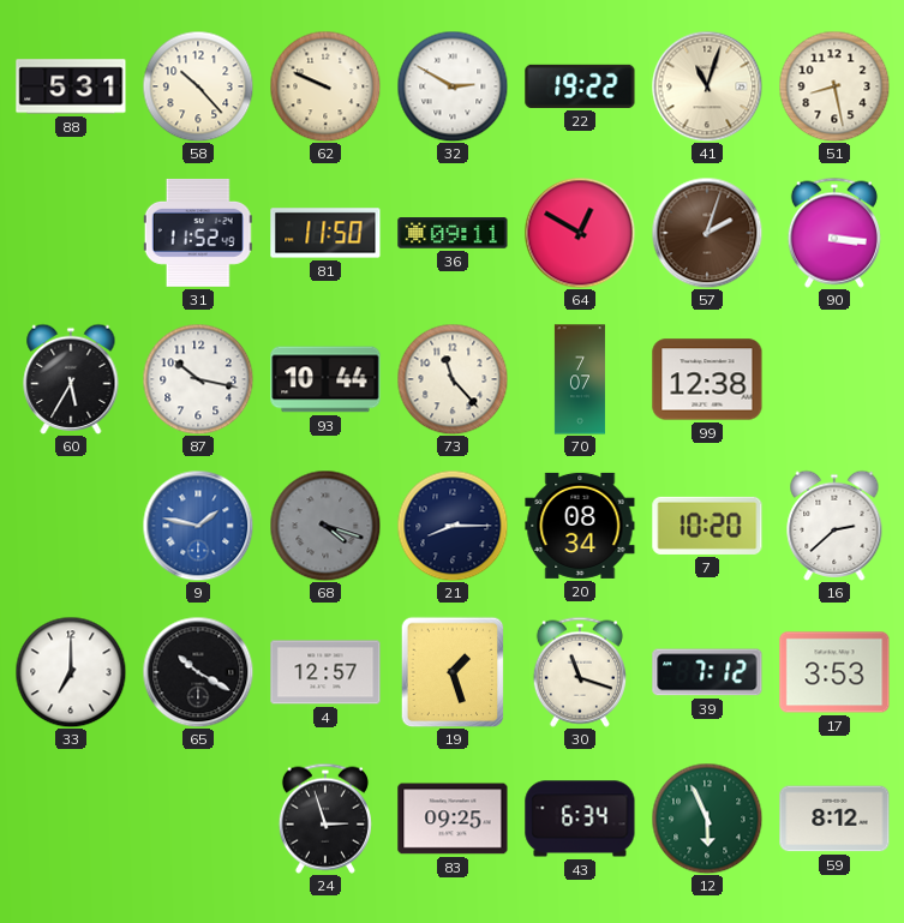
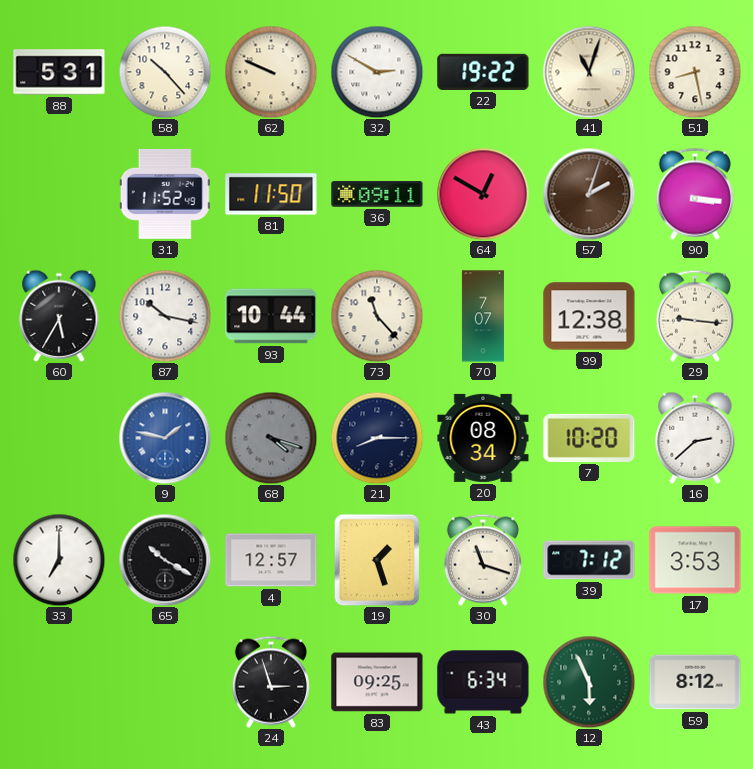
29: none -> 9:16
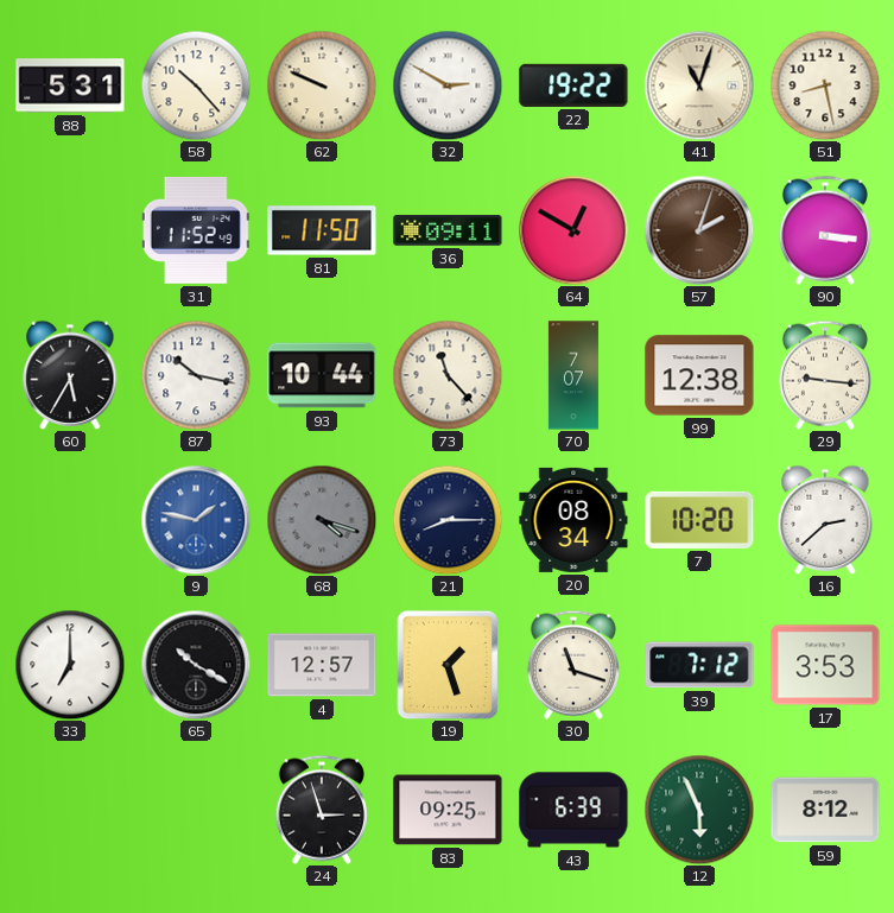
43: 6:34 -> 6:39
